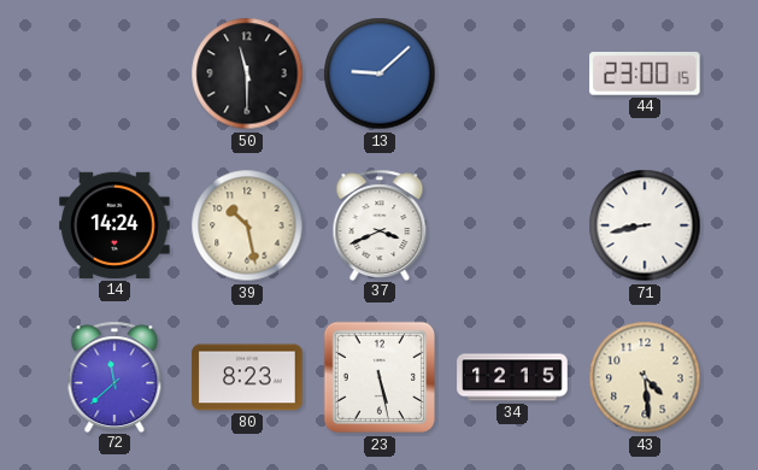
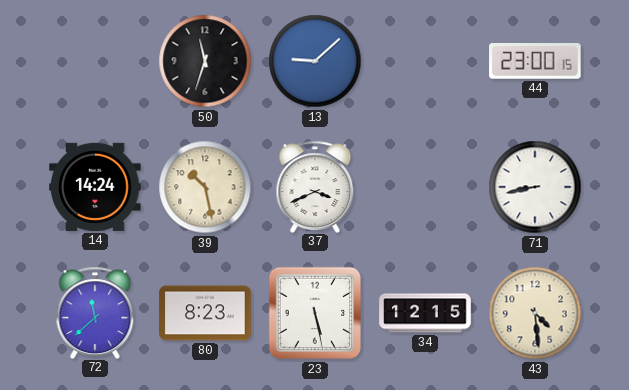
50: 11:30 -> 11:33
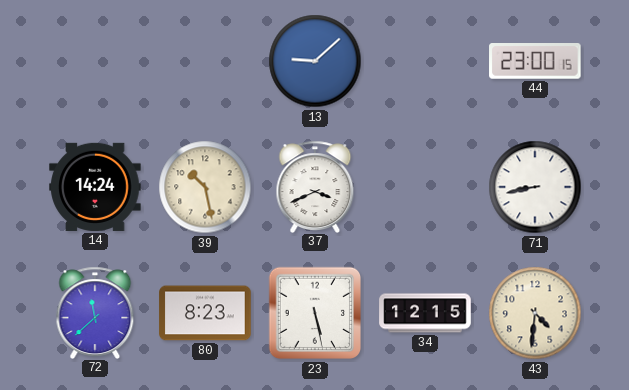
50: 11:33 -> none
43: 4:29 -> 4:31
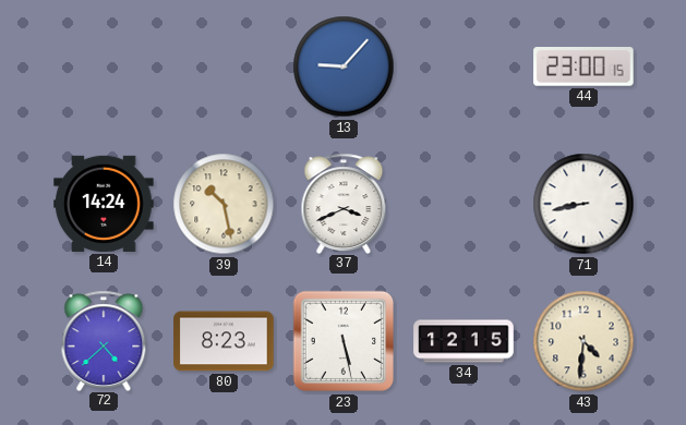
13: 9:08 -> 9:07
72: 11:38 -> 4:38
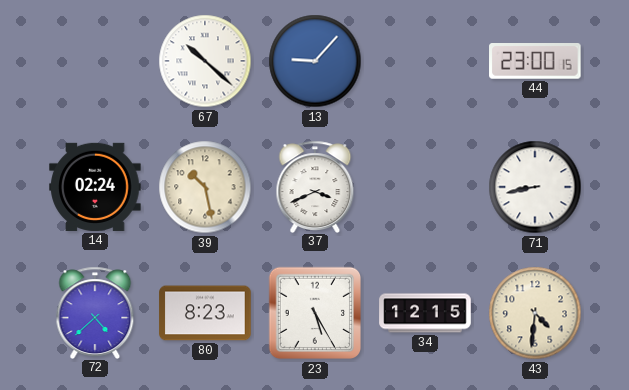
67: none -> 10:22
14: 14:24 -> 02:24
23: 5:28 -> 5:25
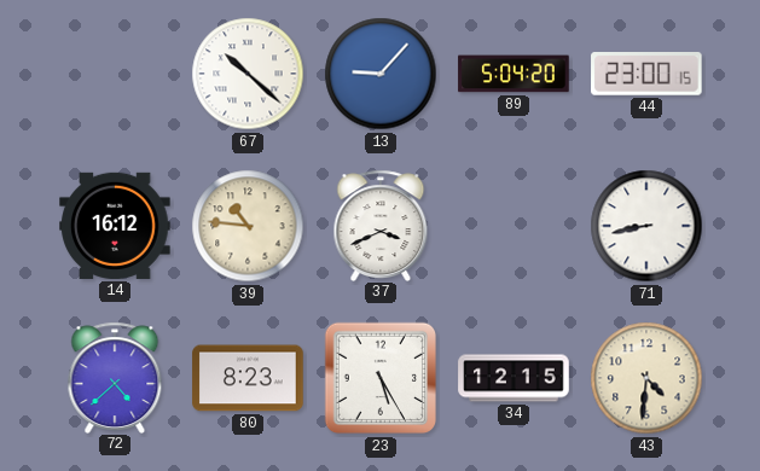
89: none -> 5:04
14: 02:24 -> 16:12
39: 10:28 -> 10:46
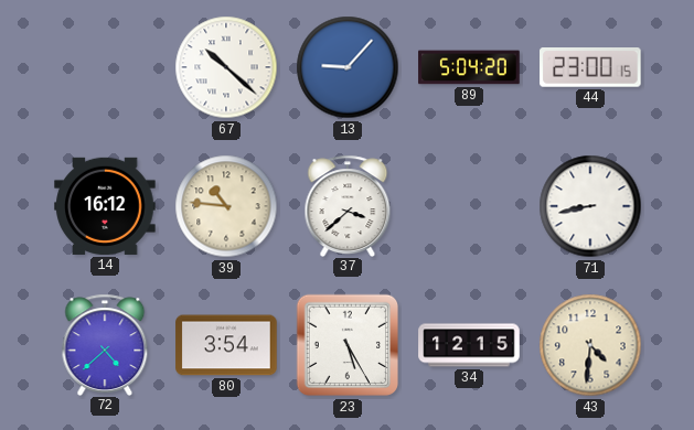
37: 3:41 -> 3:38
80: 8:23 -> 3:54
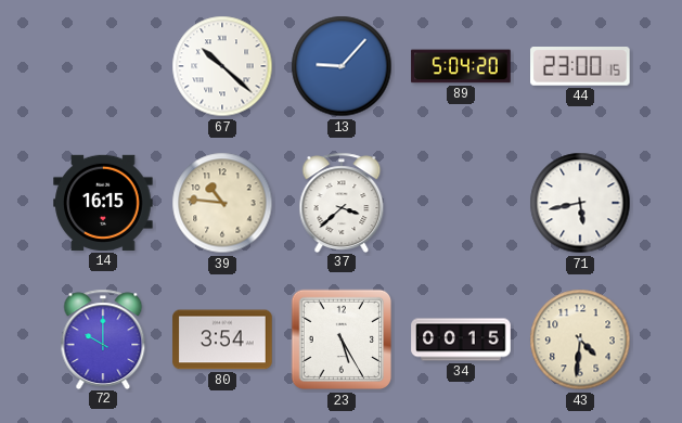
14: 16:12 -> 16:15
71: 8:43 -> 5:43
72: 4:38 -> 10:00
34: 12:15 -> 00:15
